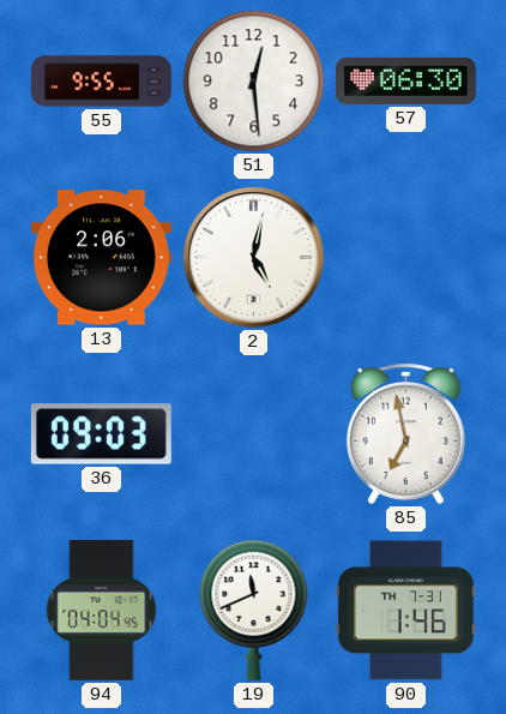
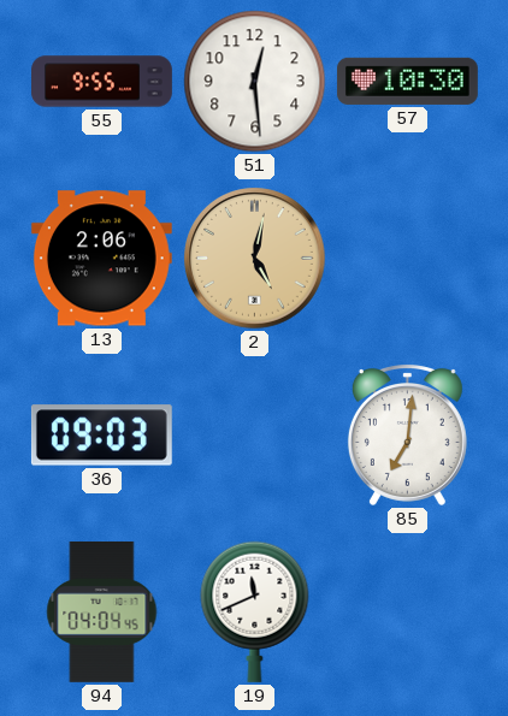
57: 06:30 -> 10:30
2 dial: white -> champagne
85: 6:58 -> 7:01
90: 1:46 -> none
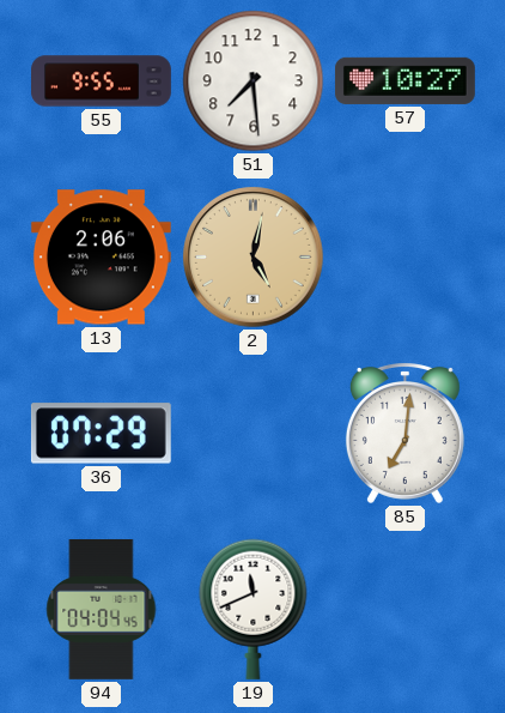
51: 12:29 -> 7:29
57: 10:30 -> 10:27
36: 09:03 -> 07:29
